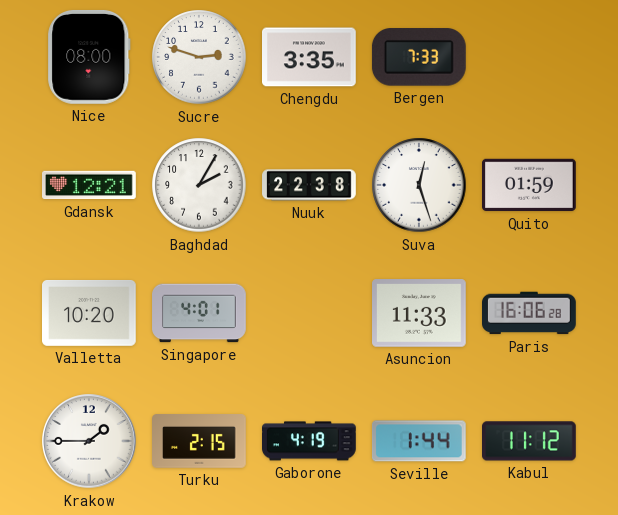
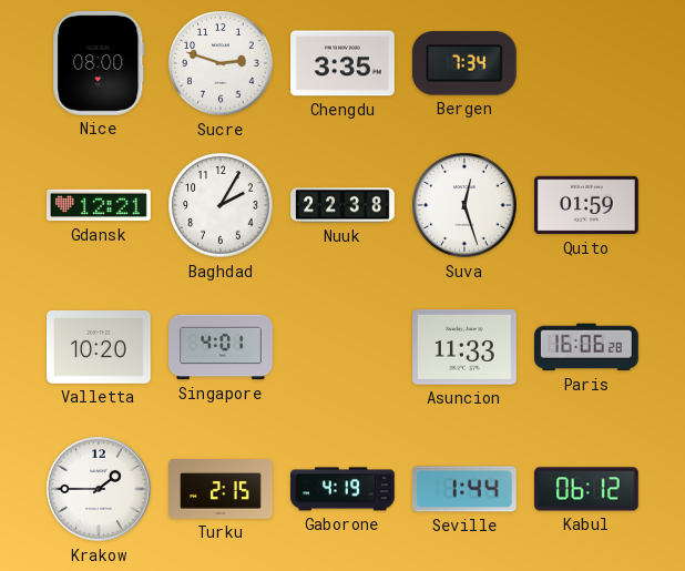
Bergen: 7:33 -> 7:34
Kabul: 11:12 -> 06:12
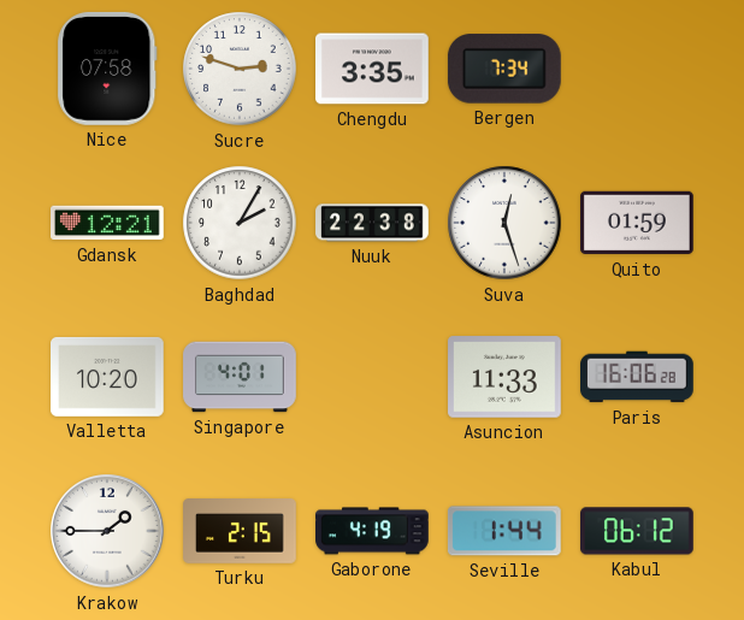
Nice: 08:00 -> 07:58
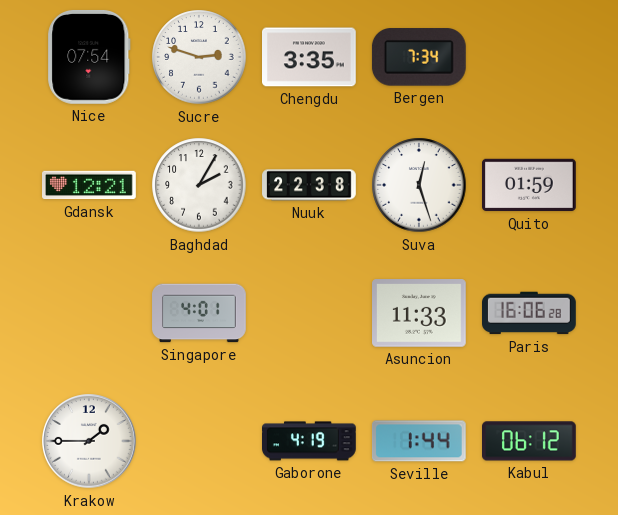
Nice: 07:58 -> 07:54
Valletta: 10:20 -> none
Turku: 2:15 -> none
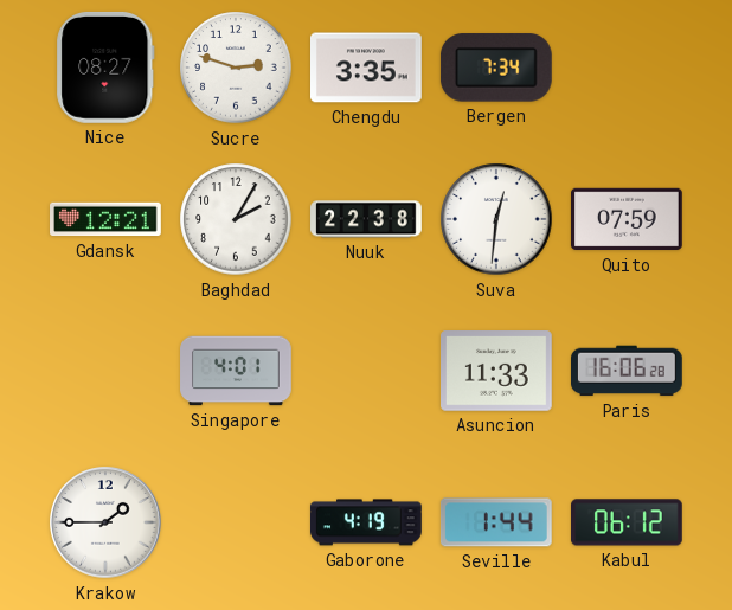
Nice: 07:54 -> 08:27
Suva: 12:27 -> 12:31
Quito: 01:59 -> 07:59
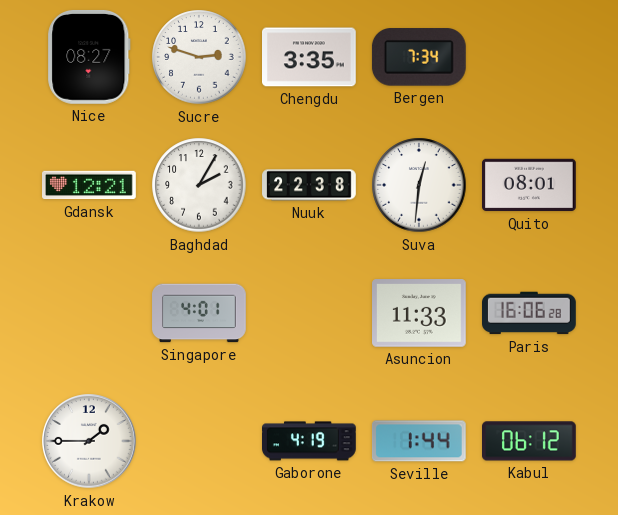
Quito: 07:59 -> 08:01
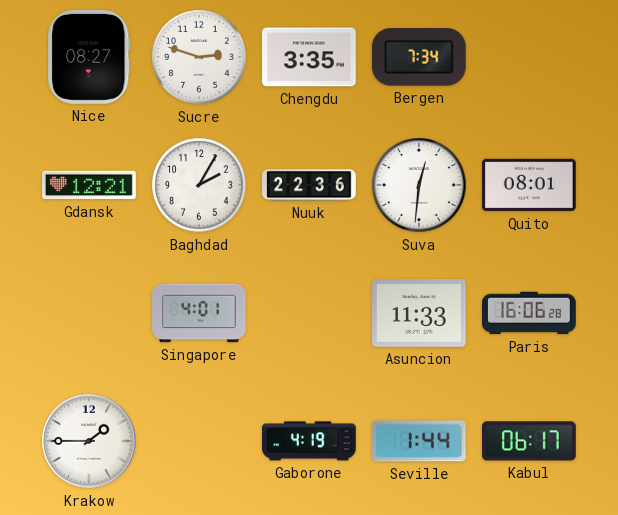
Nuuk: 22:38 -> 22:36
Kabul: 06:12 -> 06:17
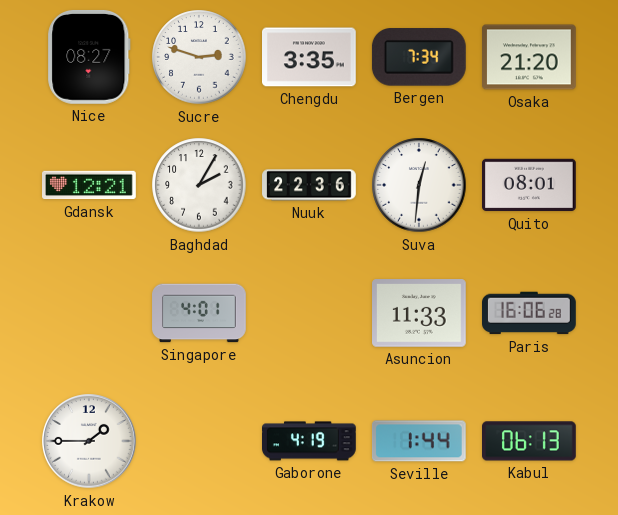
Osaka: none -> 21:20
Kabul: 06:17 -> 06:13
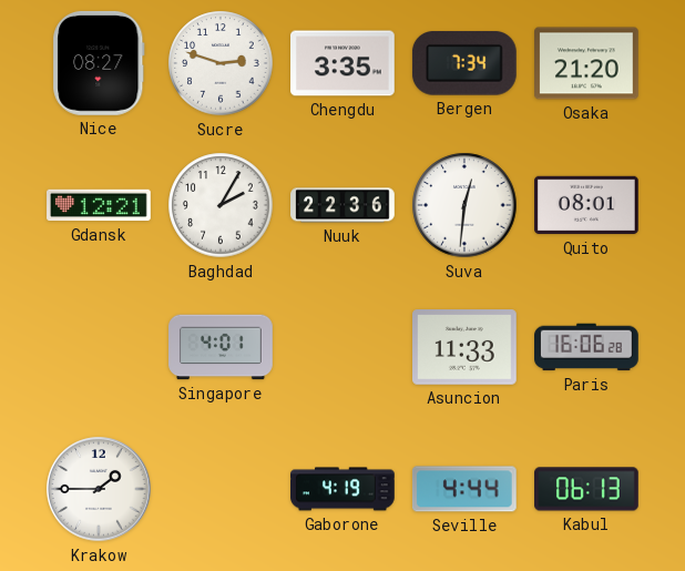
Seville: 1:44 -> 4:44
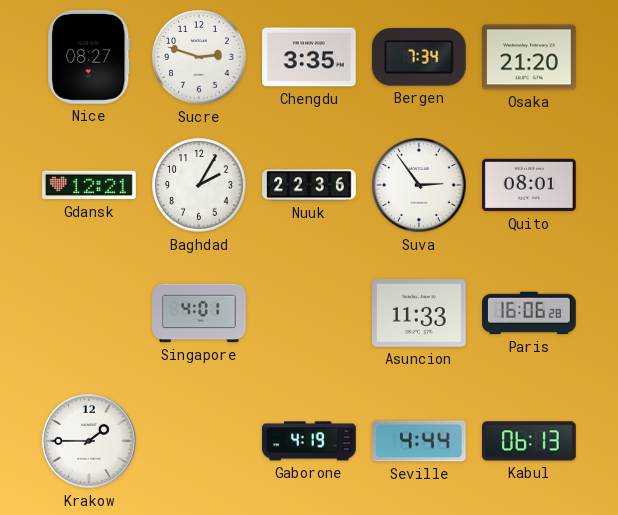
Suva: 12:31 -> 2:54
